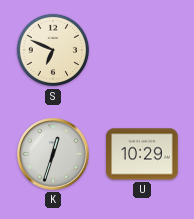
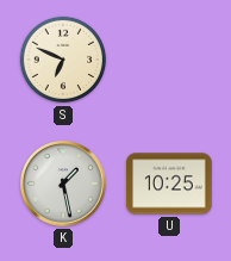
K: 12:33 -> 1:28
U: 10:29 -> 10:25
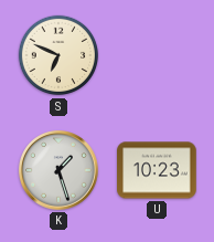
K: 1:28 -> 1:27
U: 10:25 -> 10:23
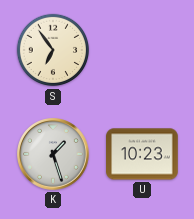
S: 6:49 -> 6:54
